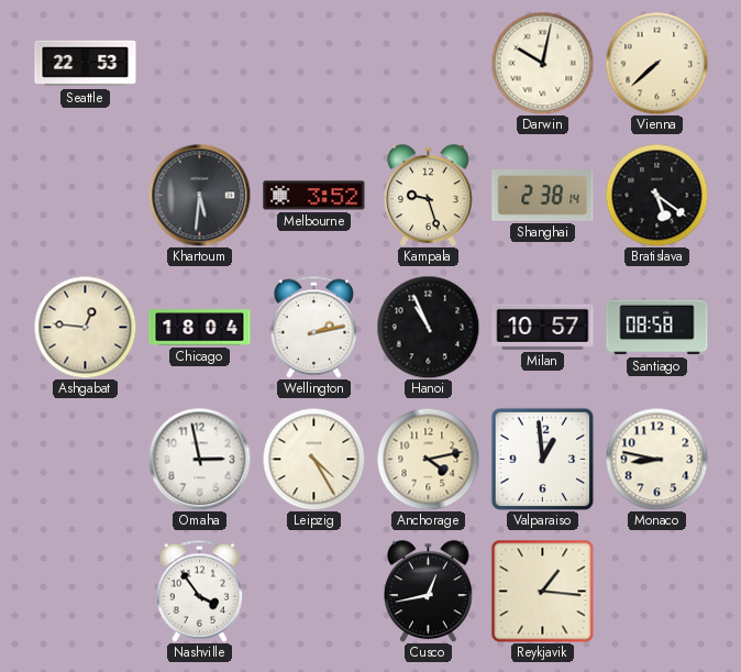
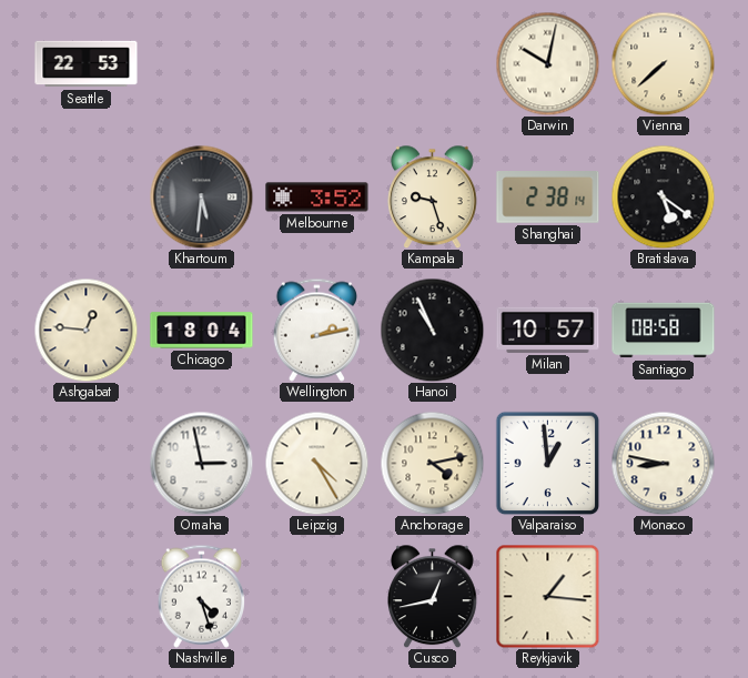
Nashville: 3:54 -> 4:27
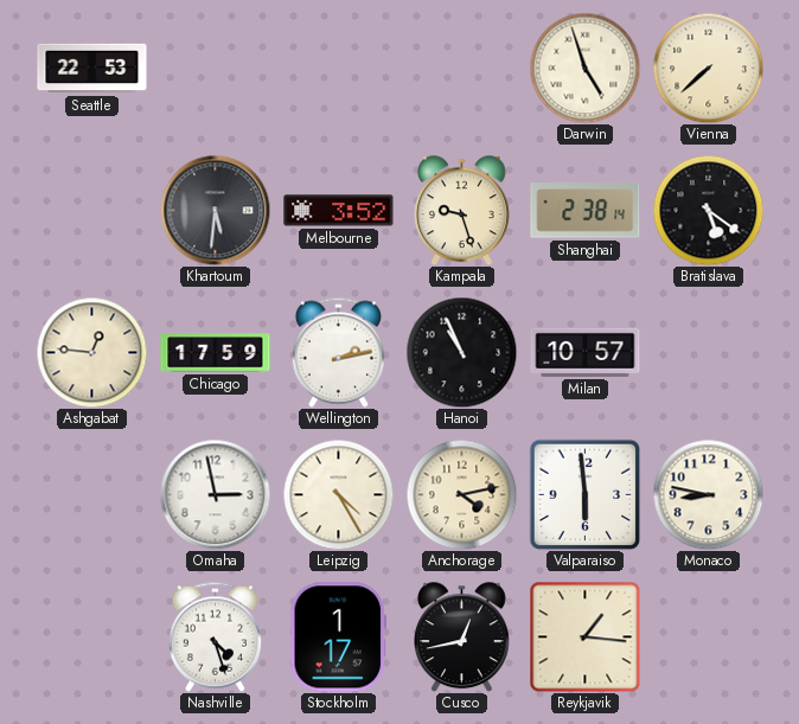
Darwin: 10:02 -> 4:57
Chicago: 18:04 -> 17:59
Santiago: 08:58 -> none
Valparaiso: 12:59 -> 5:59
Stockholm: none -> 1:17
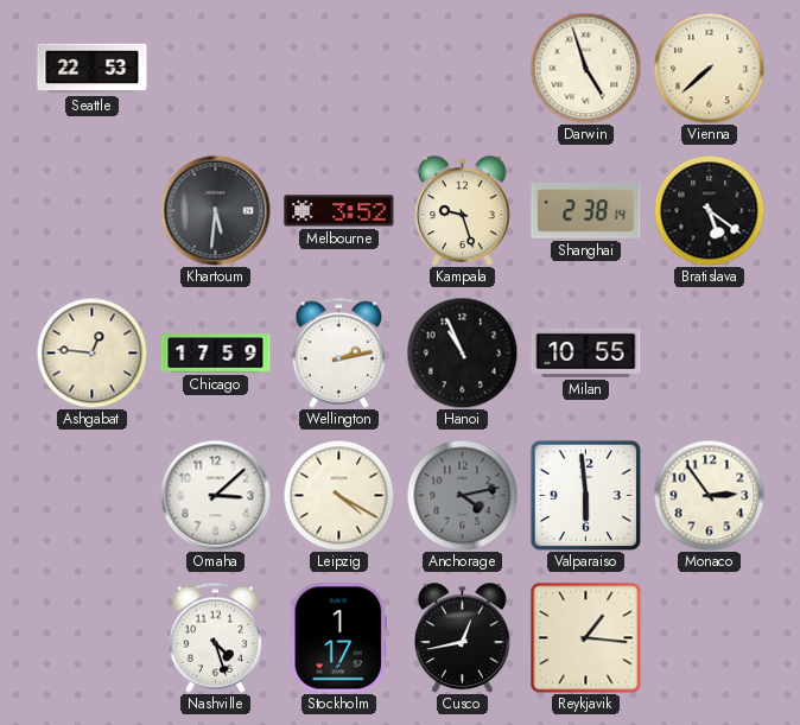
Milan: 10:57 -> 10:55
Omaha: 2:58 -> 3:08
Leipzig: 4:25 -> 4:20
Anchorage dial: cream -> grey
Monaco: 8:47 -> 2:54
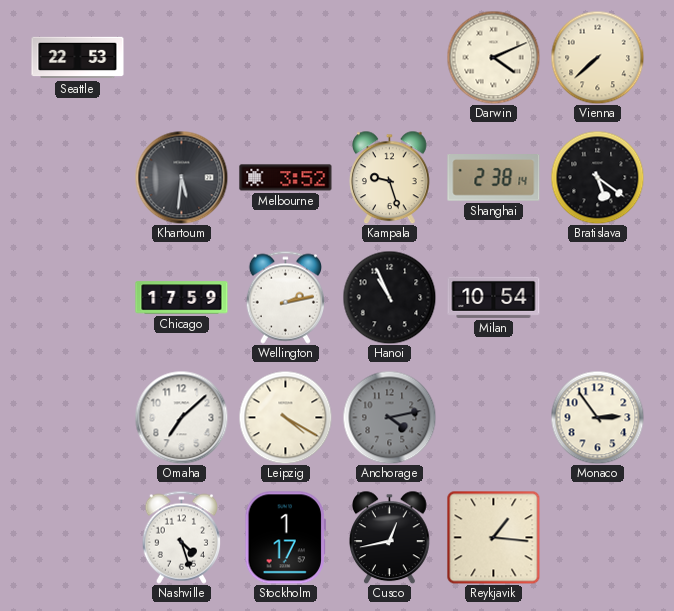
Darwin: 4:57 -> 4:11
Ashgabat: 12:46 -> none
Milan: 10:55 -> 10:54
Omaha: 3:08 -> 7:08
Valparaiso: 5:59 -> none
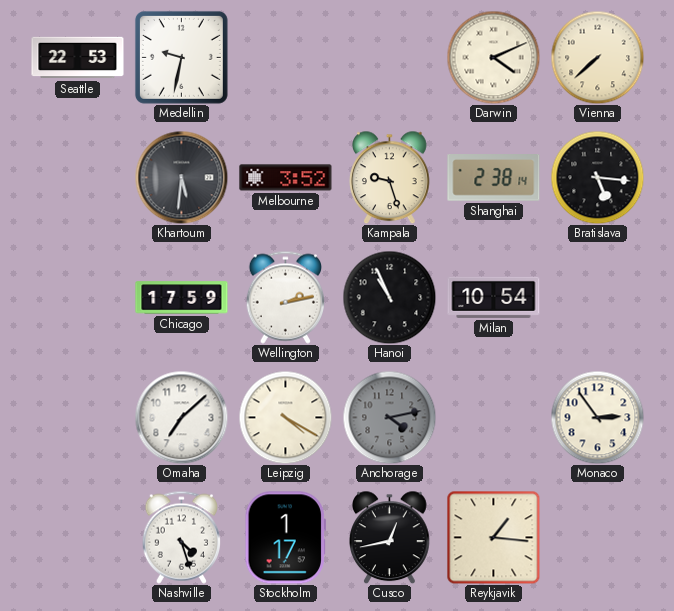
Medellin: none -> 9:32
Bratislava: 5:21 -> 5:16
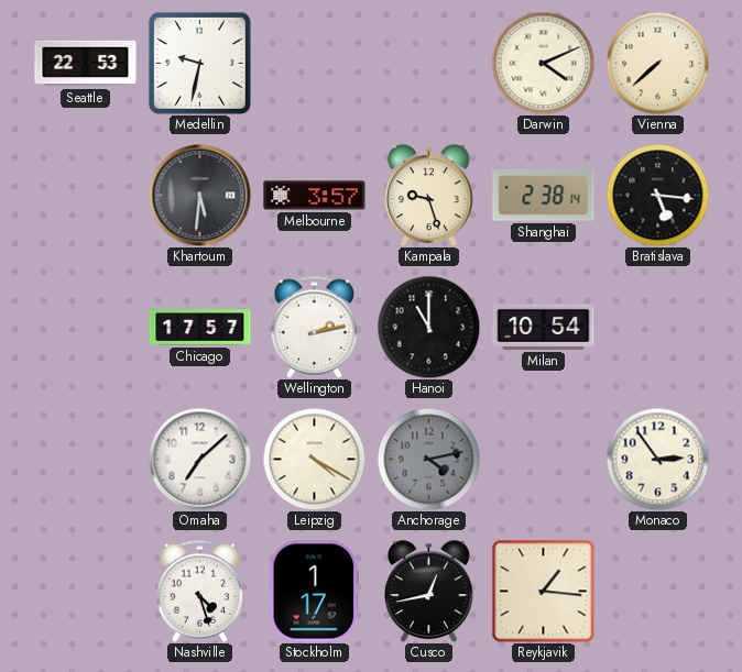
Melbourne: 3:52 -> 3:57
Chicago: 17:59 -> 17:57
Hanoi: 10:56 -> 11:00
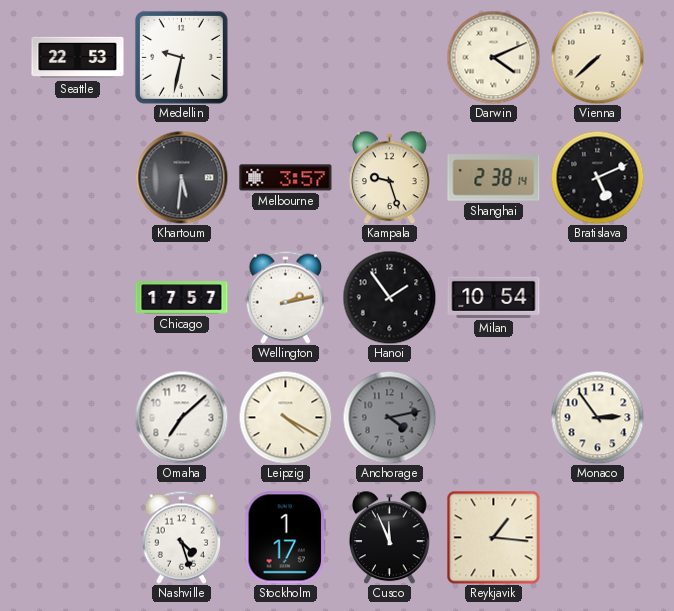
Bratislava: 5:16 -> 5:11
Hanoi: 11:00 -> 1:54
Cusco: 12:43 -> 11:56
